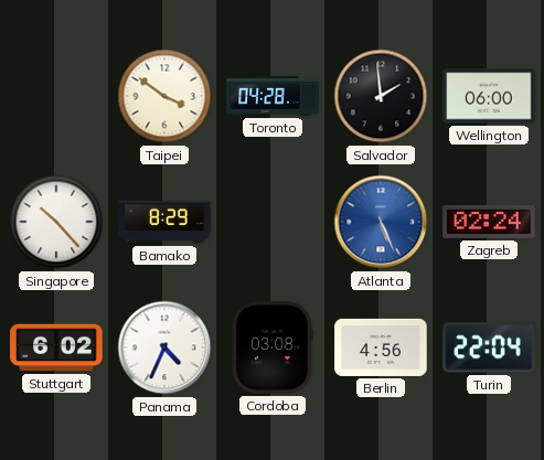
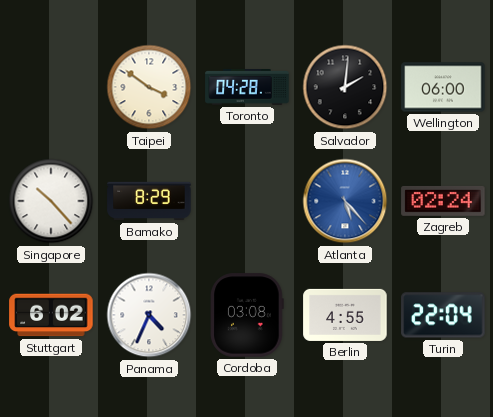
Salvador: 1:59 -> 2:01
Atlanta: 5:26 -> 5:23
Berlin: 4:56 -> 4:55
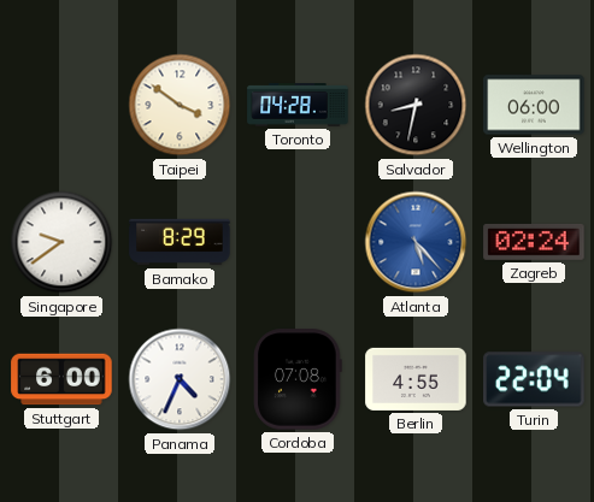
Salvador: 2:01 -> 8:32
Singapore: 10:23 -> 9:39
Stuttgart: 6:02 -> 6:00
Cordoba: 03:08 -> 07:08
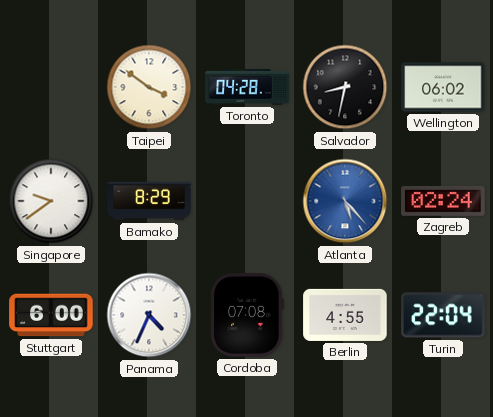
Wellington: 06:00 -> 06:02
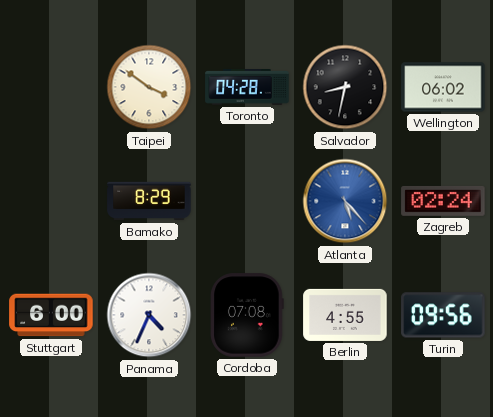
Singapore: 9:39 -> none
Turin: 22:04 -> 09:56
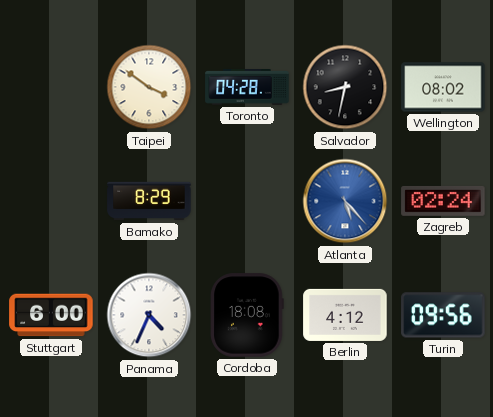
Wellington: 06:02 -> 08:02
Cordoba: 07:08 -> 18:08
Berlin: 4:55 -> 4:12
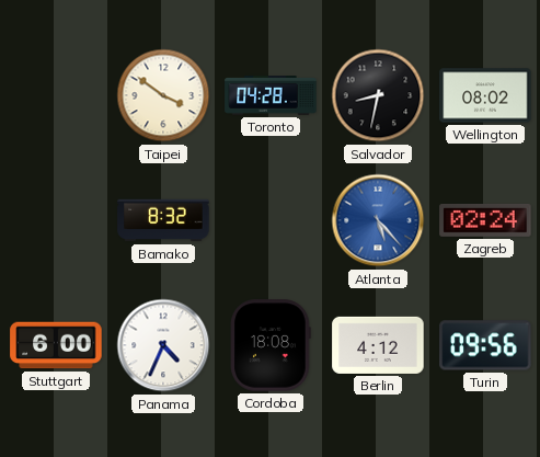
Bamako: 8:29 -> 8:32
